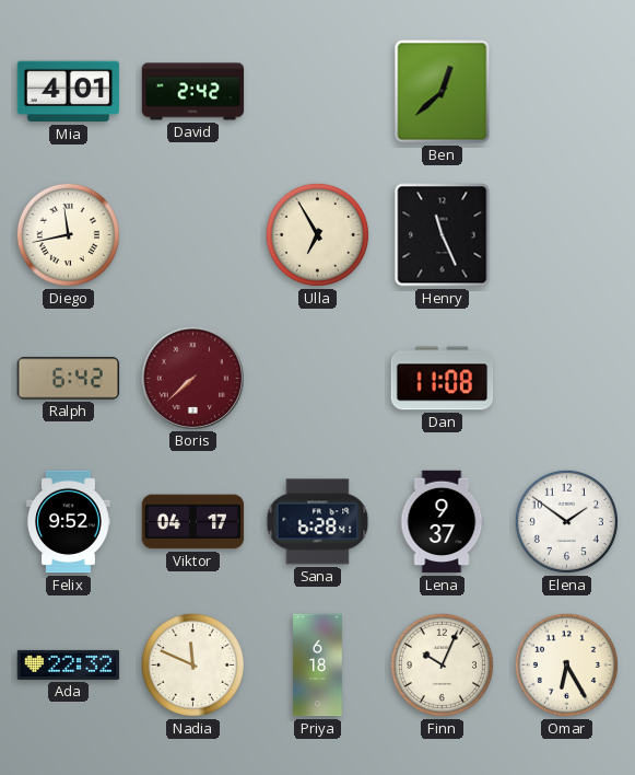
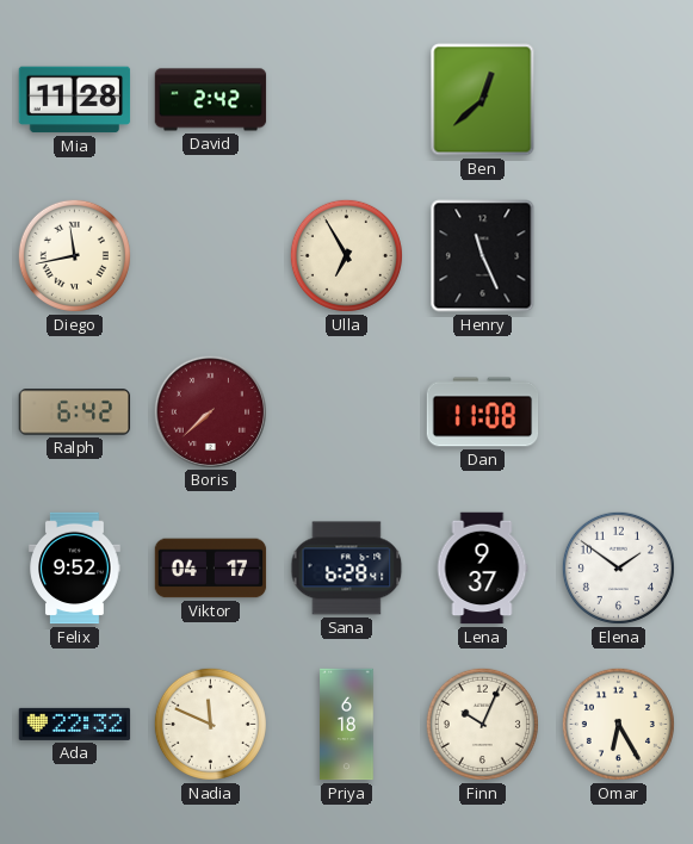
Mia: 4:01 -> 11:28
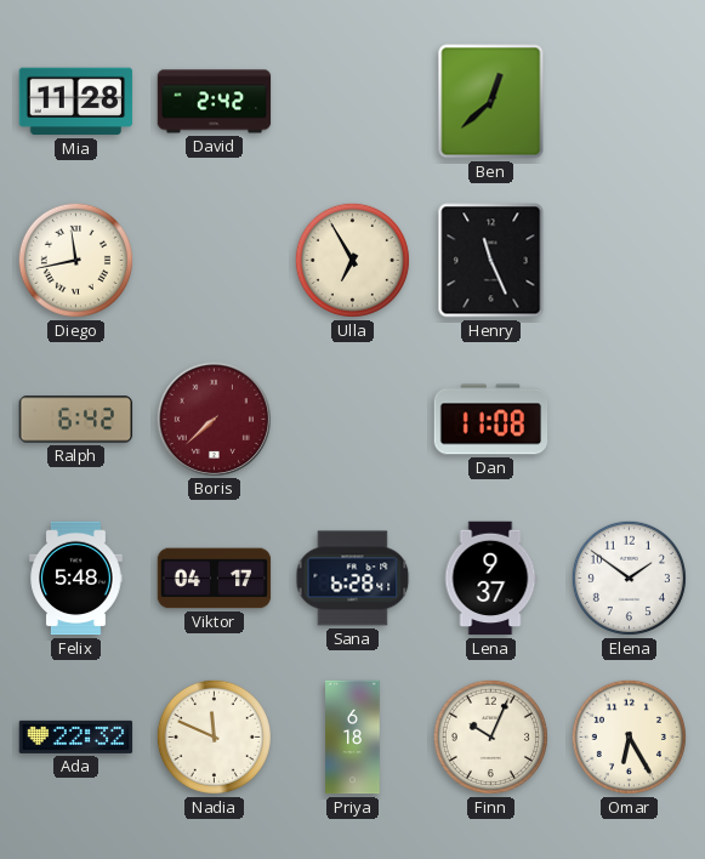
Felix: 9:52 -> 5:48
